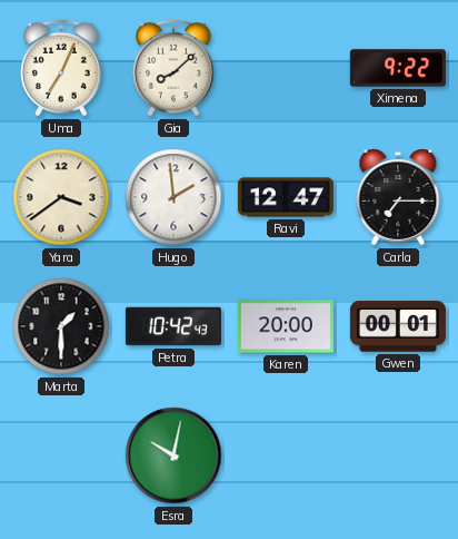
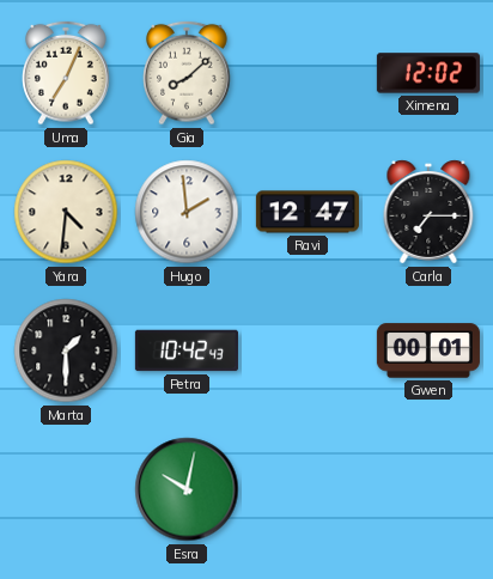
Ximena: 9:22 -> 12:02
Yara: 3:39 -> 4:31
Karen: 20:00 -> none
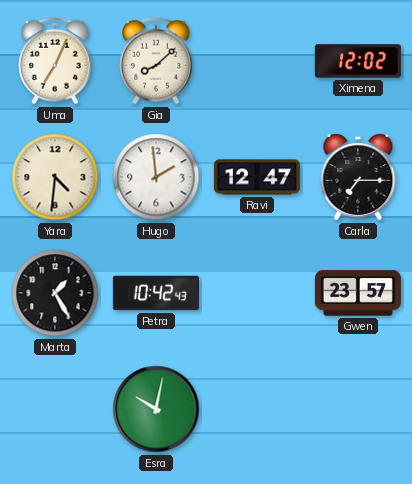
Marta: 1:30 -> 1:25
Gwen: 00:01 -> 23:57
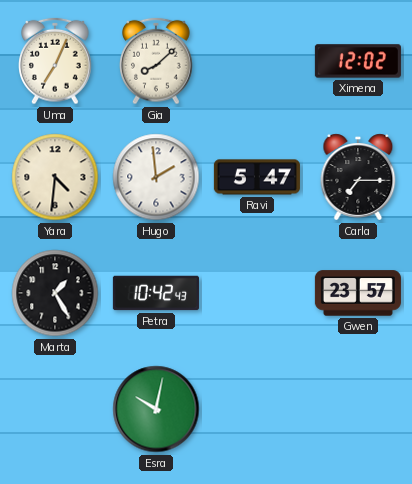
Ravi: 12:47 -> 5:47
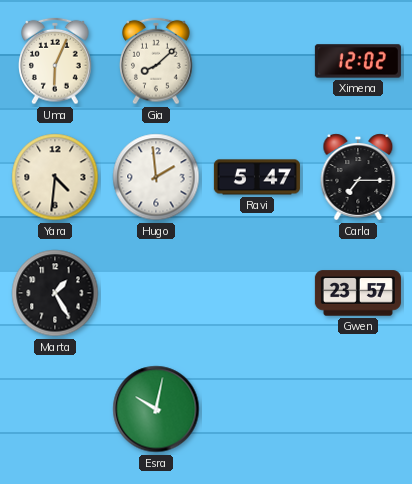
Uma: 7:04 -> 6:04
Petra: 10:42 -> none
